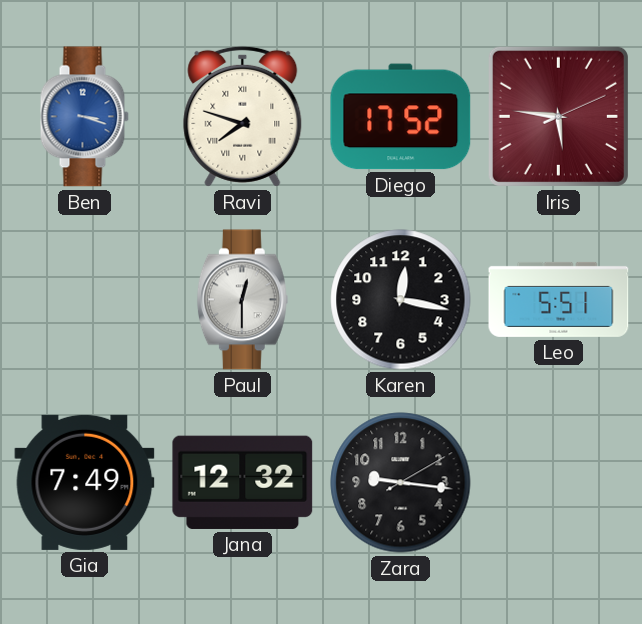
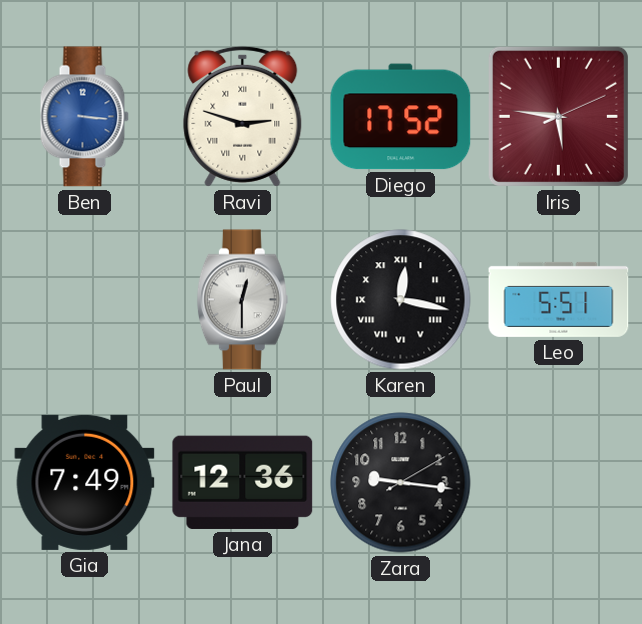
Ben: 3:18 -> 3:16
Ravi: 7:48 -> 2:48
Karen numerals: Arabic -> Roman
Jana: 12:32 -> 12:36
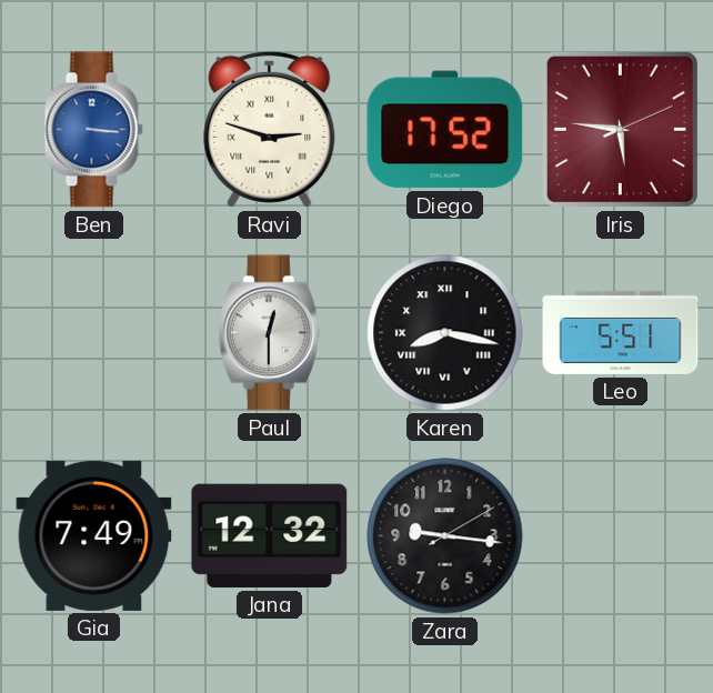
Karen: 12:17 -> 8:17
Jana: 12:36 -> 12:32
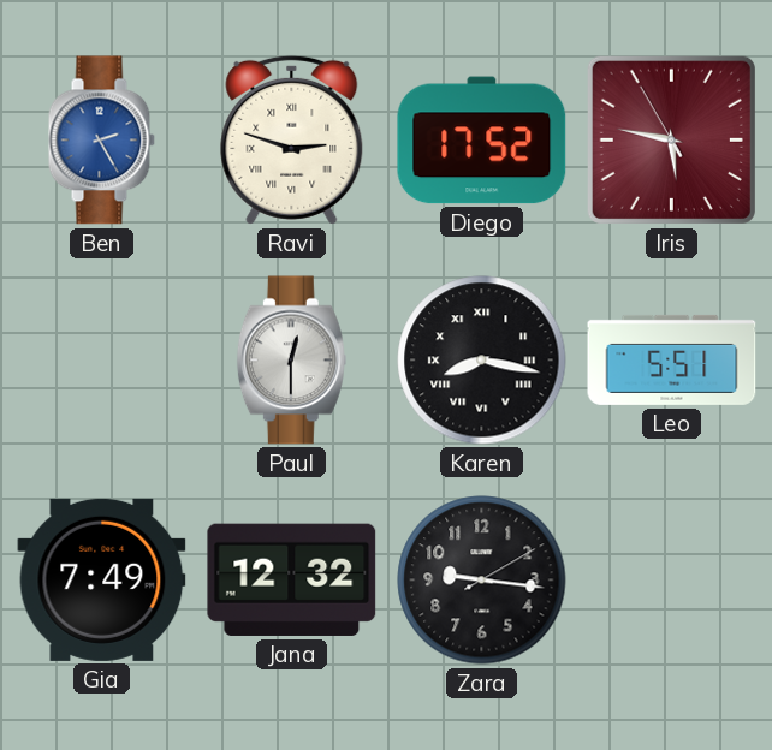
Ben: 3:16 -> 2:25
Iris: 5:46:11 -> 5:46:55
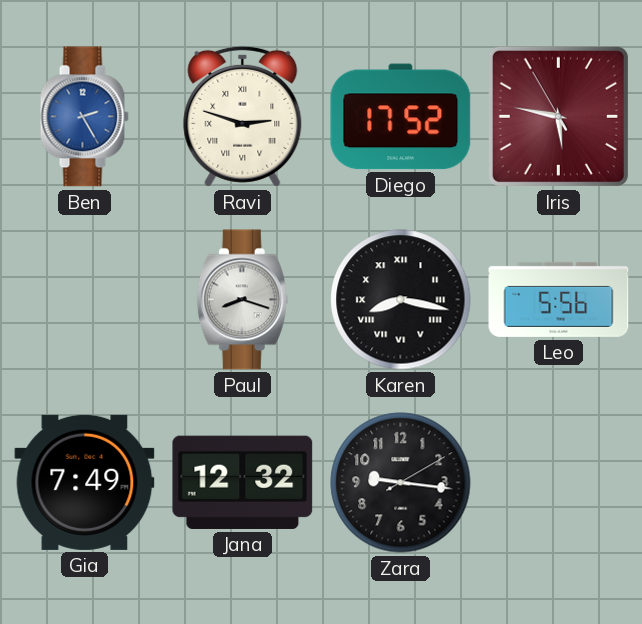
Paul: 12:30 -> 8:18
Leo: 5:51 -> 5:56
